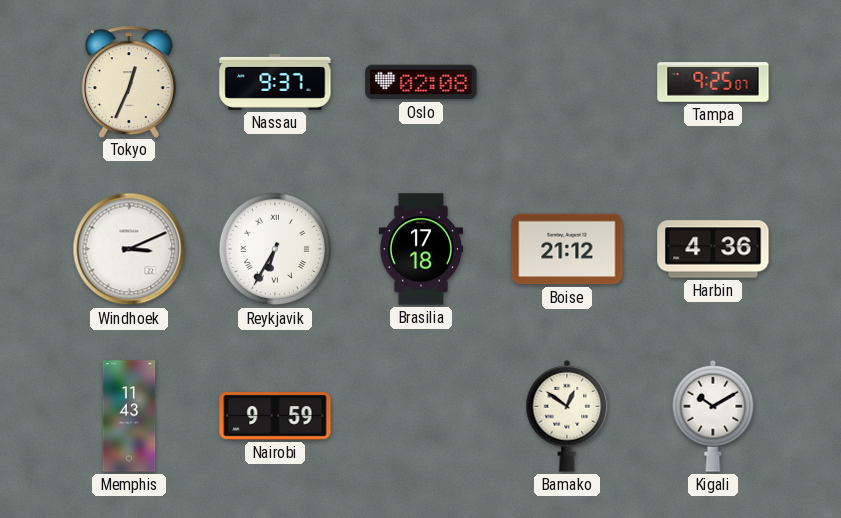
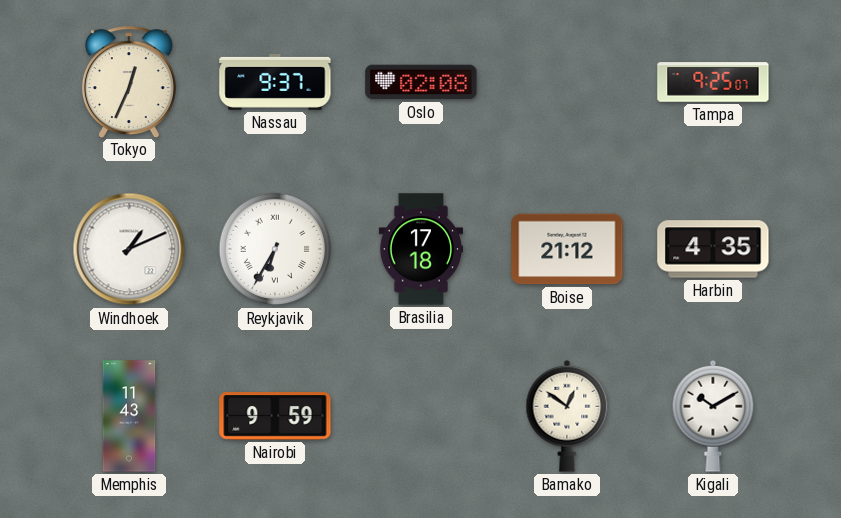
Windhoek: 3:11 -> 1:11
Harbin: 4:36 -> 4:35
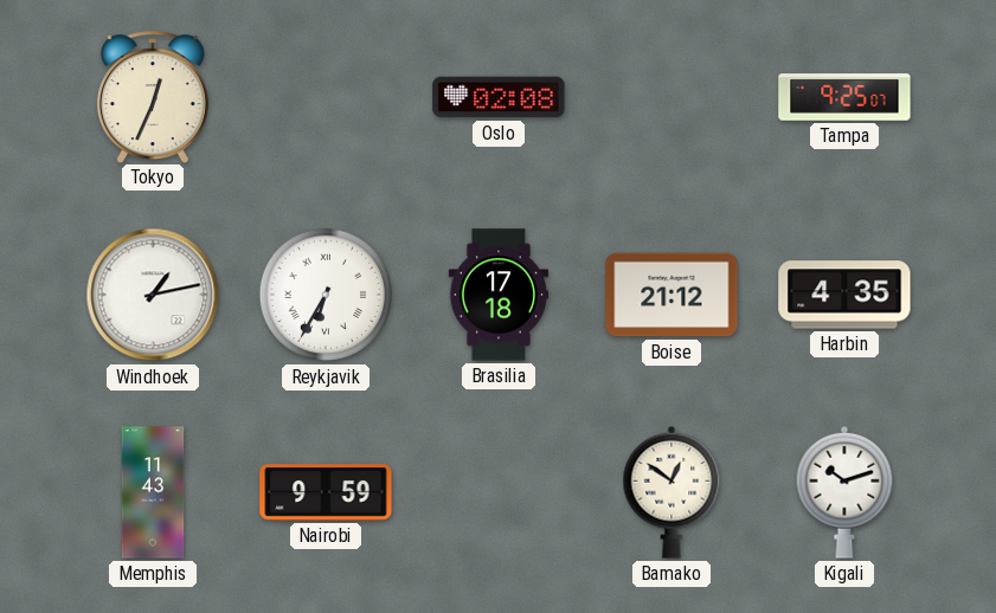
Nassau: 9:37 -> none
Windhoek: 1:11 -> 1:13
Kigali: 10:10 -> 10:12
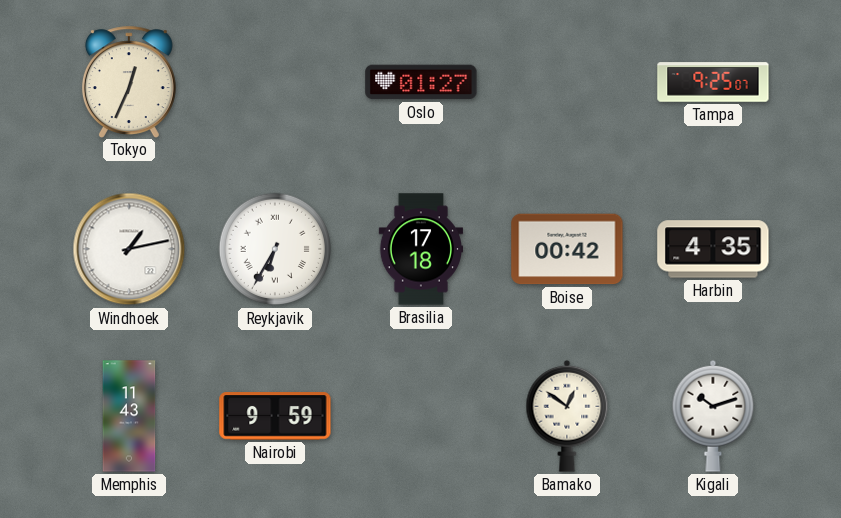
Oslo: 02:08 -> 01:27
Boise: 21:12 -> 00:42
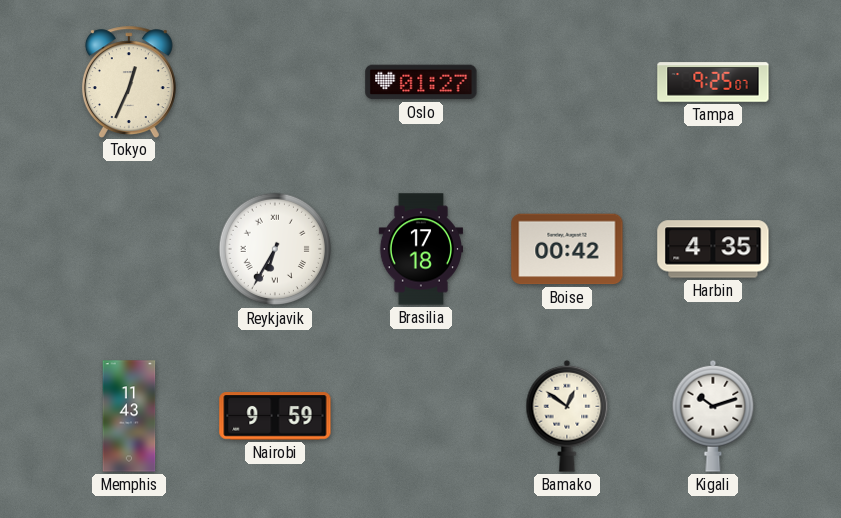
Windhoek: 1:13 -> none
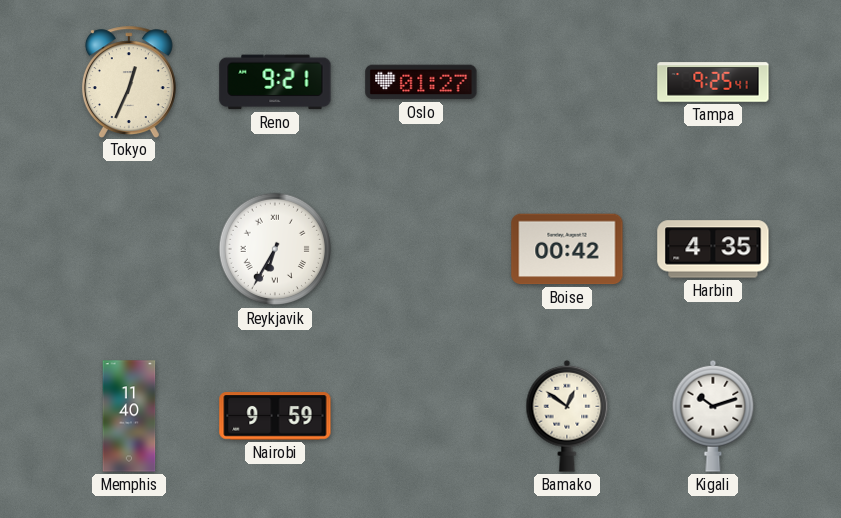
Reno: none -> 9:21
Tampa: 9:25:07 -> 9:25:41
Brasilia: 17:18 -> none
Memphis: 11:43 -> 11:40
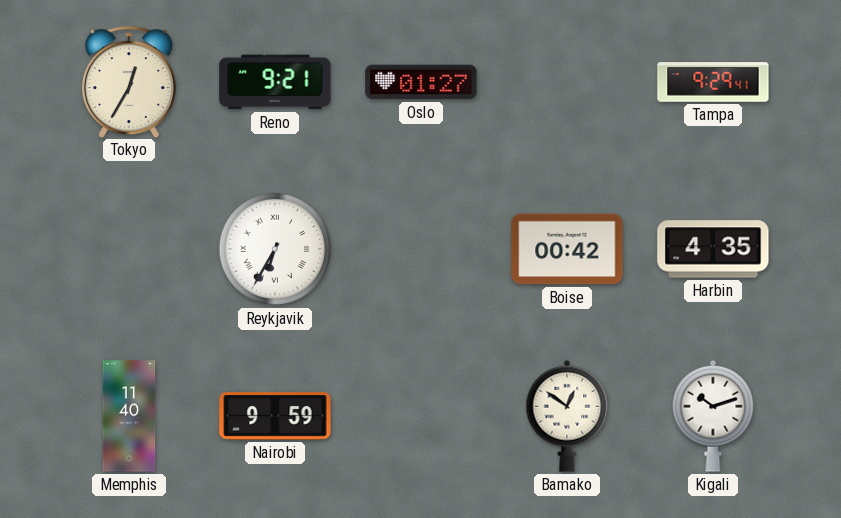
Tokyo: 12:34 -> 12:35
Tampa: 9:25 -> 9:29
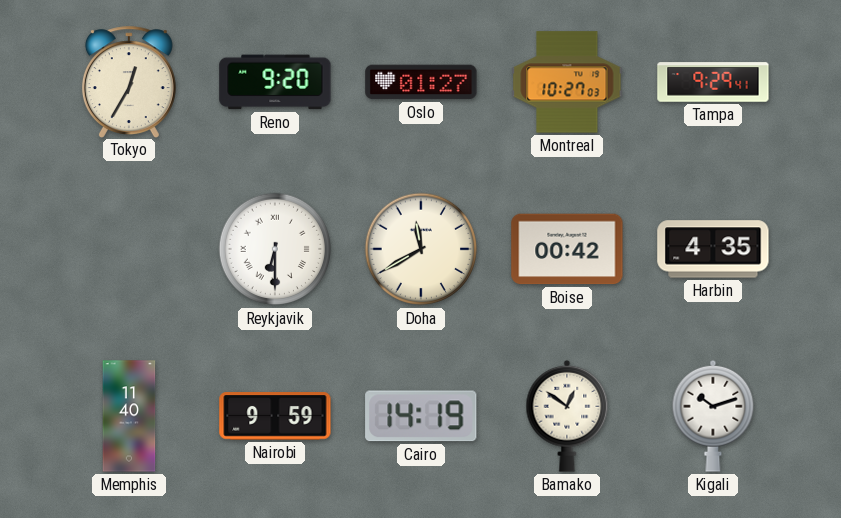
Reno: 9:21 -> 9:20
Montreal: none -> 10:27
Reykjavik: 6:35 -> 6:30
Doha: none -> 11:40
Cairo: none -> 14:19
